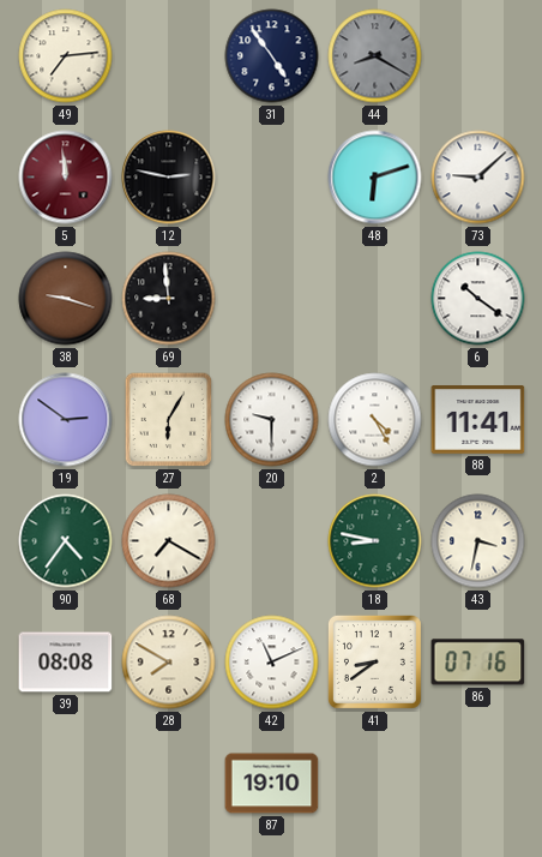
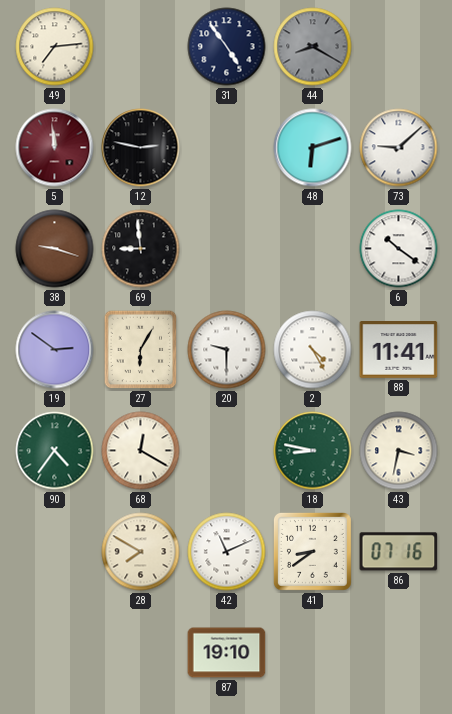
68: 7:20 -> 12:20
39: 08:08 -> none
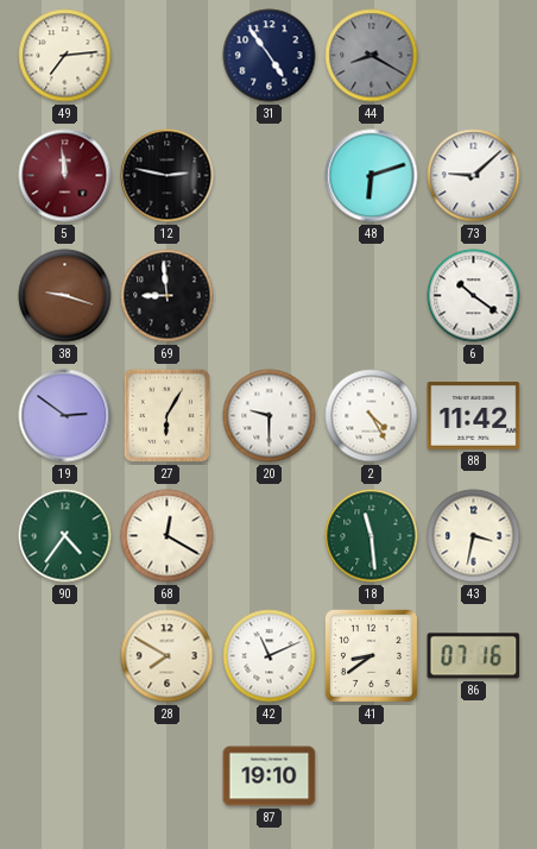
88: 11:41 -> 11:42
18: 8:47 -> 11:29
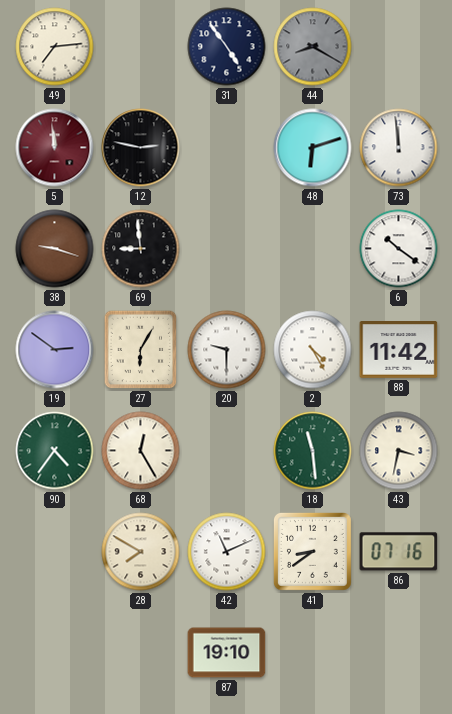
73: 9:08 -> 11:59
68: 12:20 -> 12:25
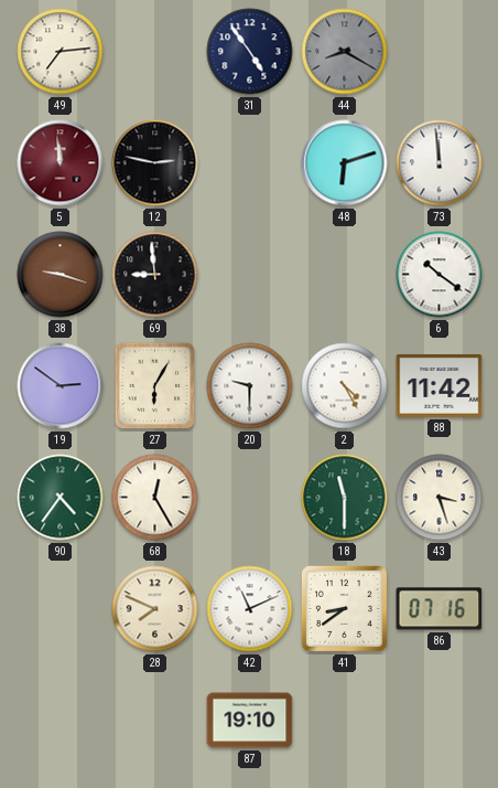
18: 11:29 -> 11:30
43: 3:32 -> 3:27
28: 7:50 -> 7:49
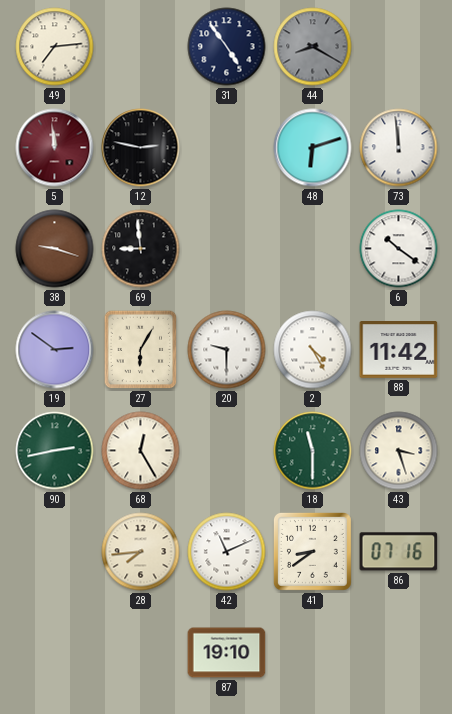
90: 4:36 -> 2:43
28: 7:49 -> 7:44
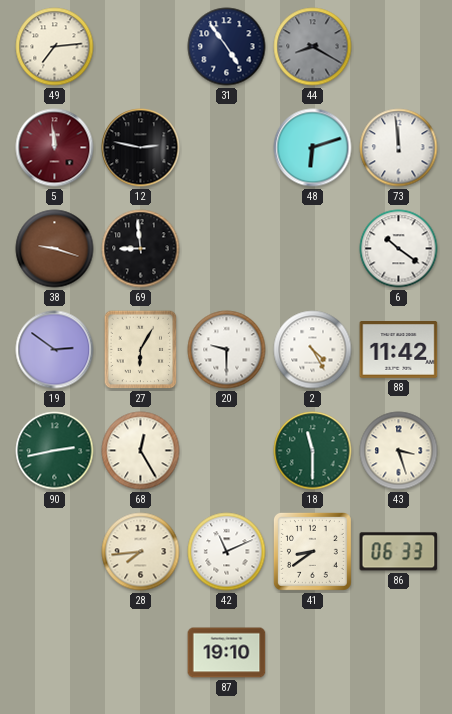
86: 07:16 -> 06:33
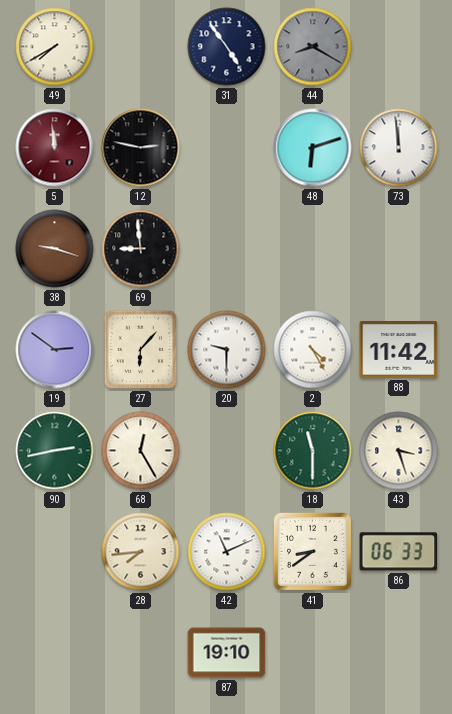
49: 7:14 -> 7:40
6: 10:21 -> none
27: 6:05 -> 6:07
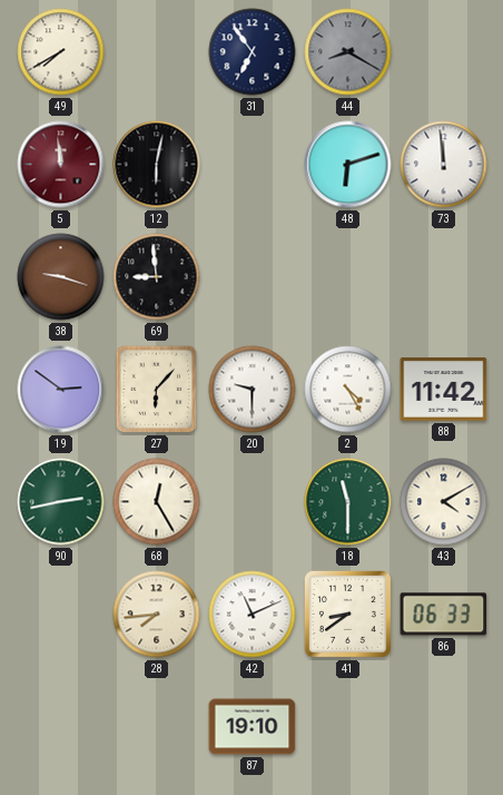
31: 4:54 -> 6:54
12: 2:47 -> 6:02
43: 3:27 -> 4:10
